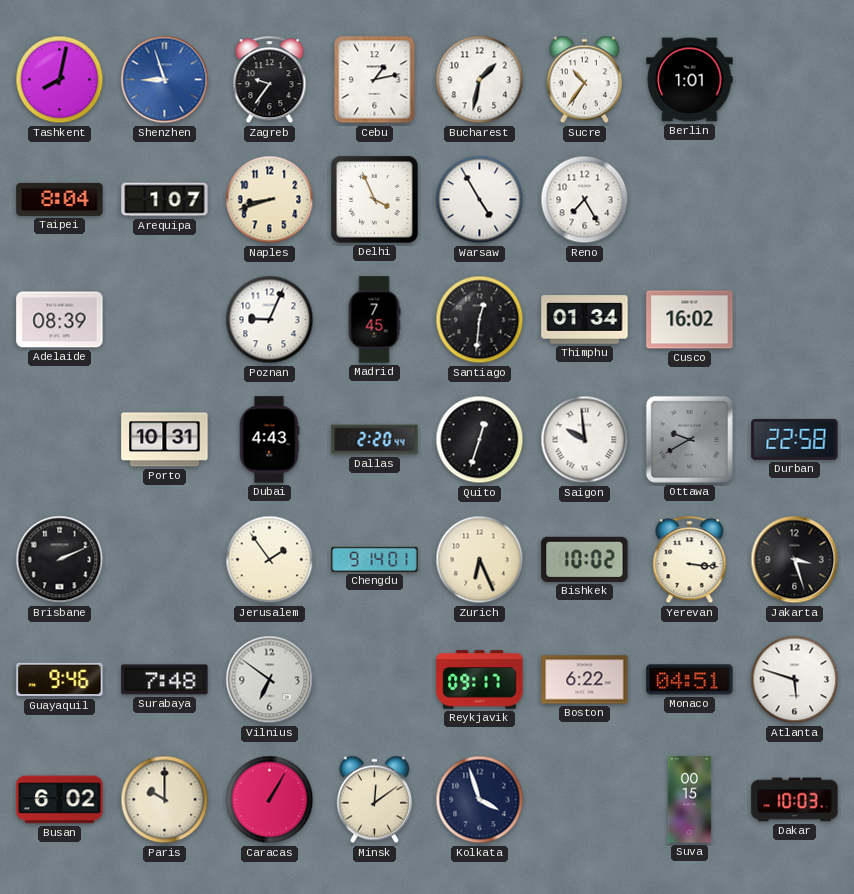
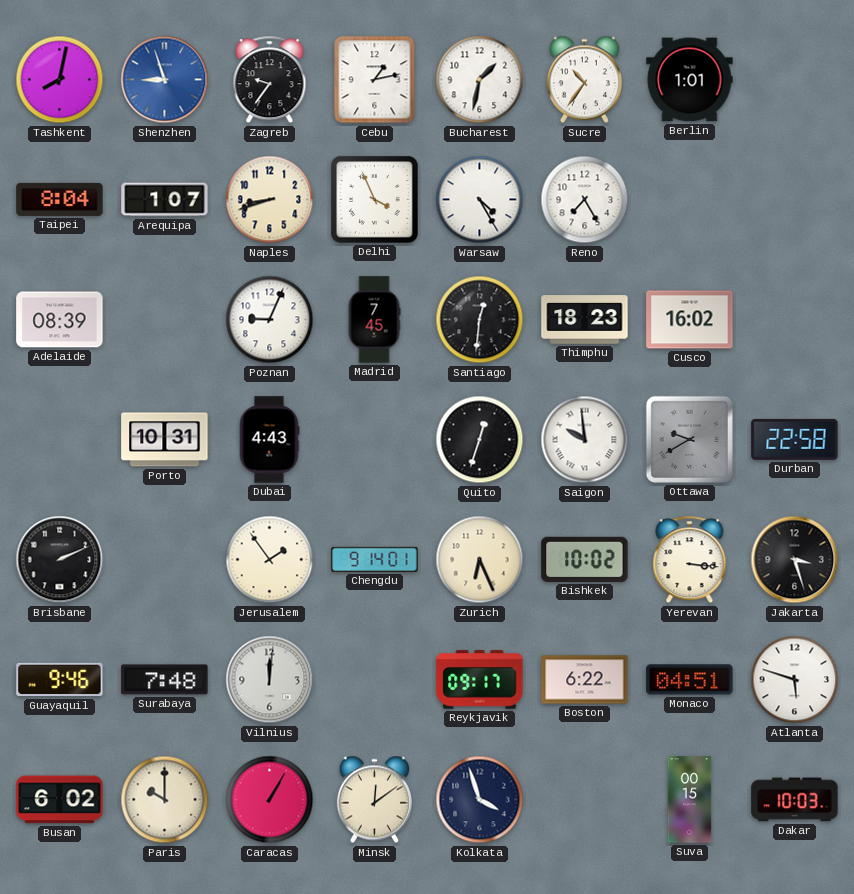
Warsaw: 4:55 -> 4:25
Thimphu: 01:34 -> 18:23
Dallas: 2:20 -> none
Vilnius: 6:51 -> 12:01
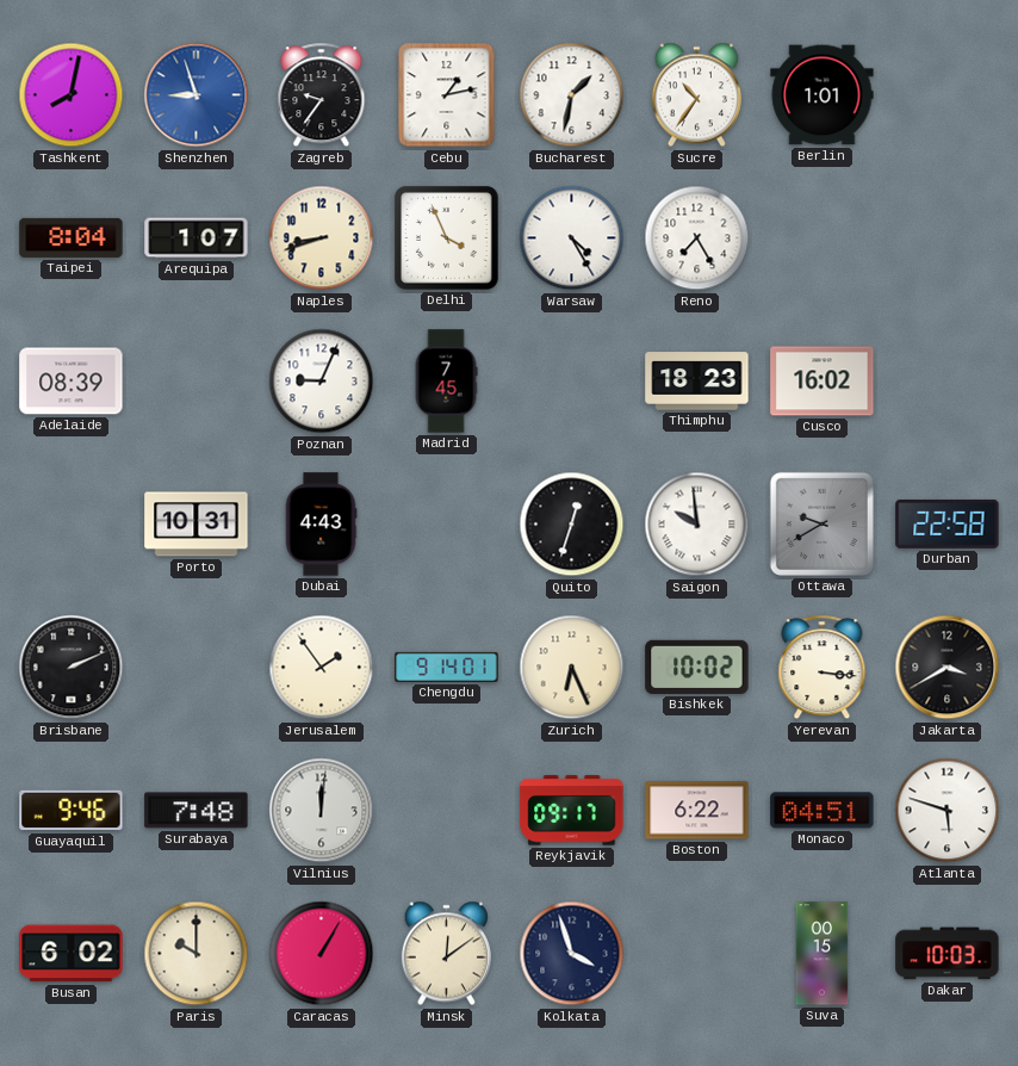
Santiago: 12:31 -> none
Jakarta: 3:27 -> 3:40
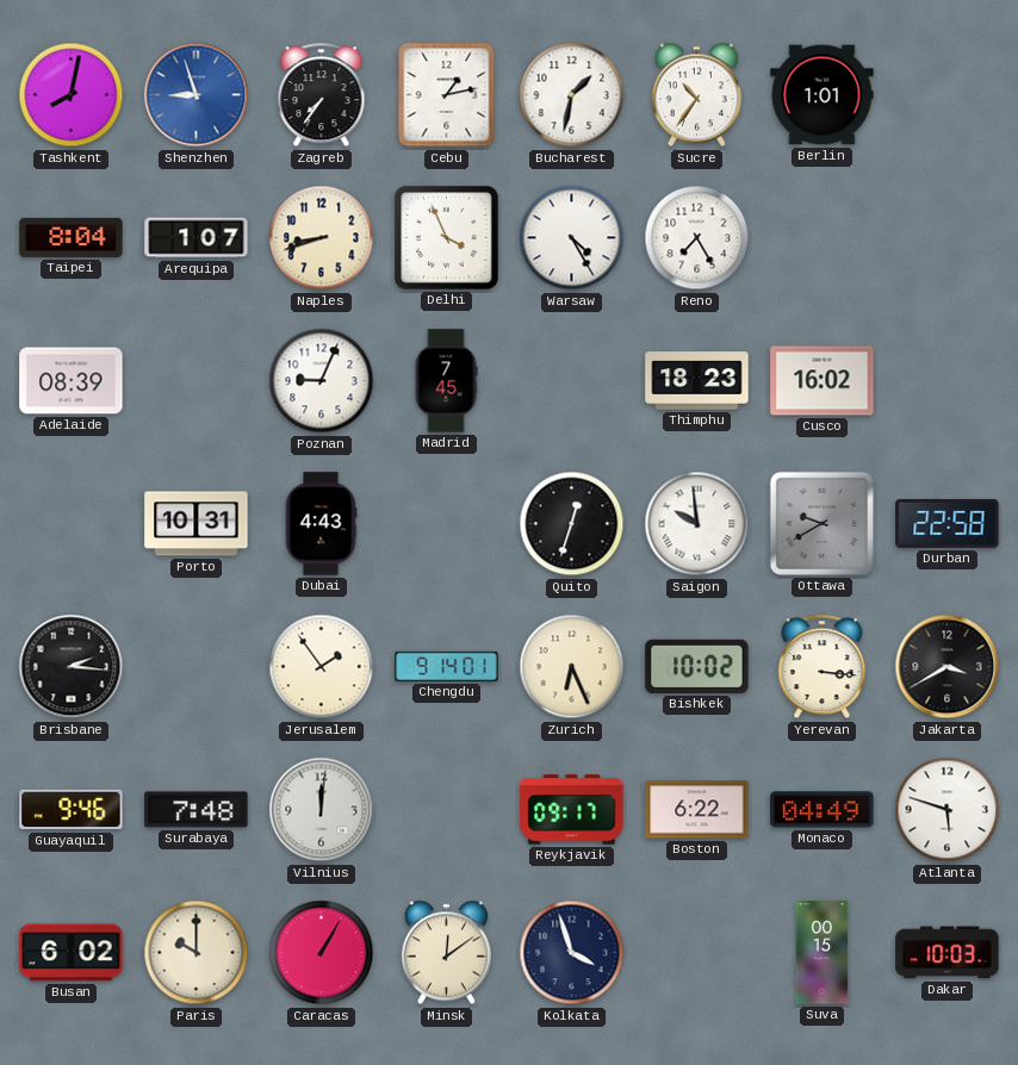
Zagreb: 9:36 -> 7:36
Brisbane: 2:11 -> 2:16
Monaco: 04:51 -> 04:49
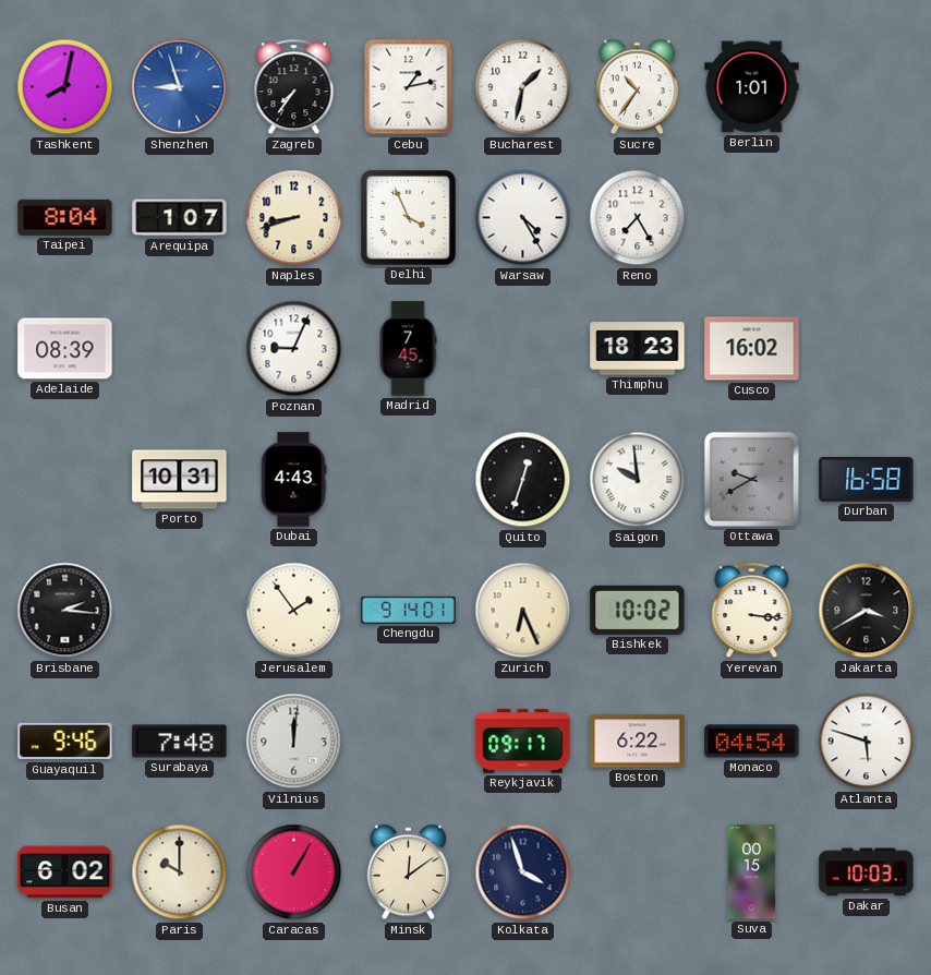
Durban: 22:58 -> 16:58
Monaco: 04:49 -> 04:54
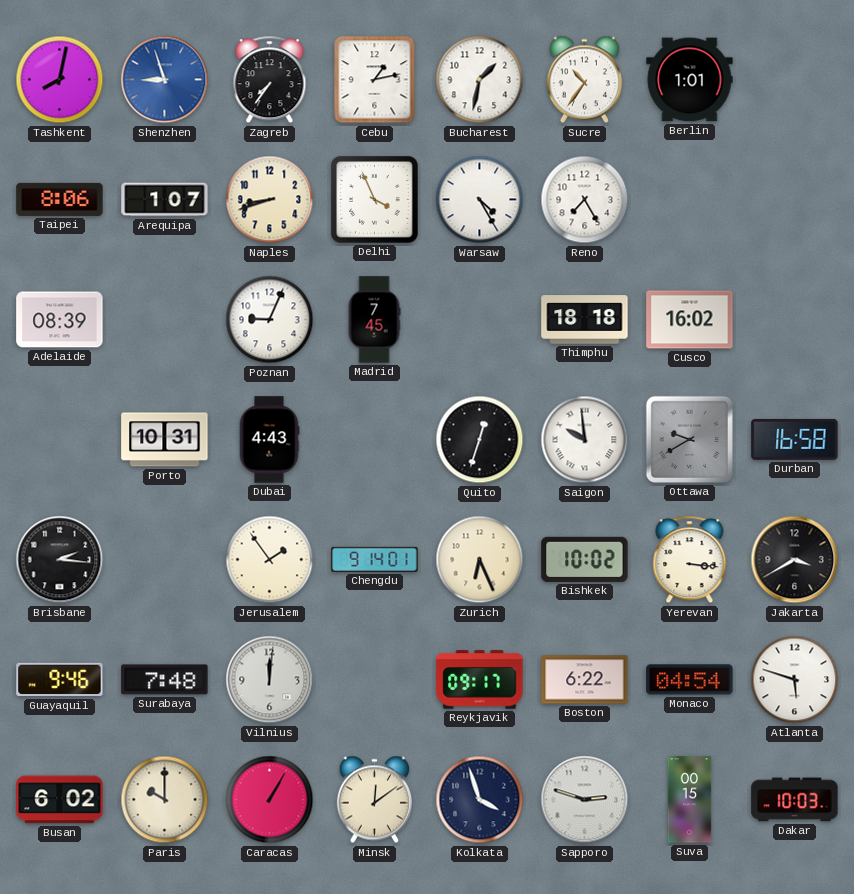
Taipei: 8:04 -> 8:06
Thimphu: 18:23 -> 18:18
Sapporo: none -> 2:48
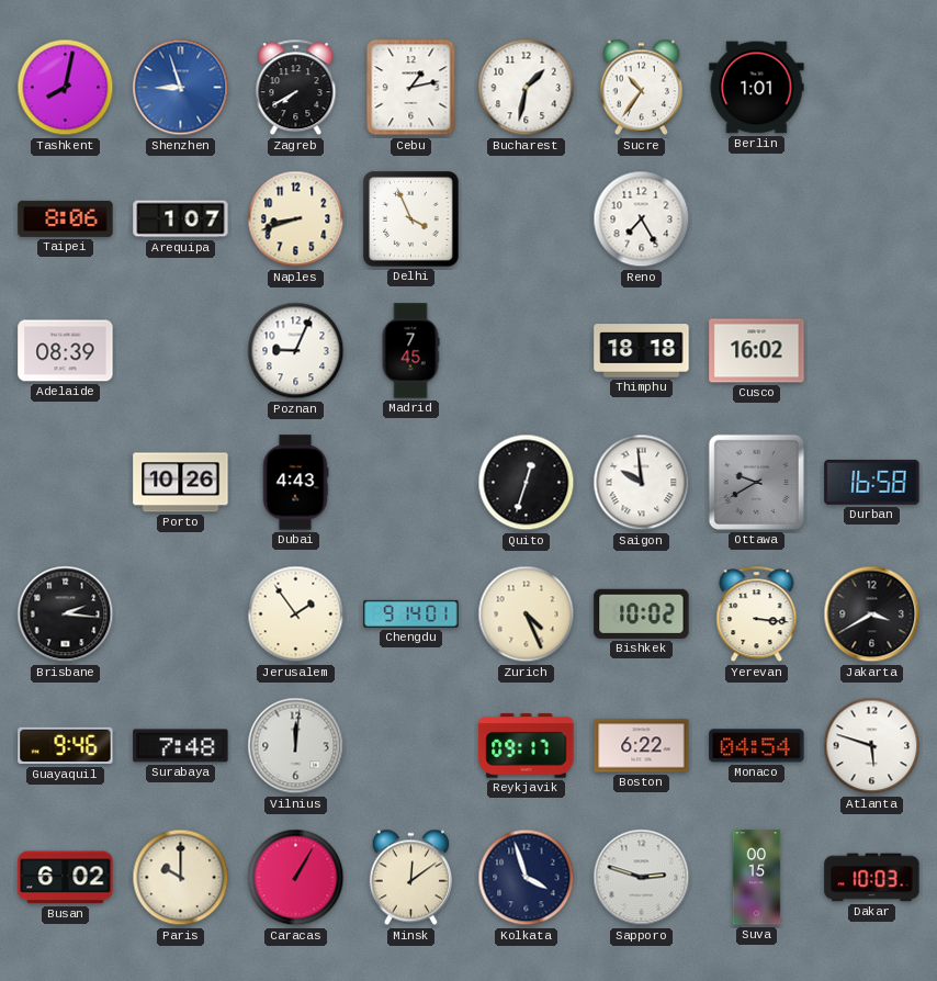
Zagreb: 7:36 -> 7:40
Warsaw: 4:25 -> none
Porto: 10:31 -> 10:26
Zurich: 6:26 -> 4:26
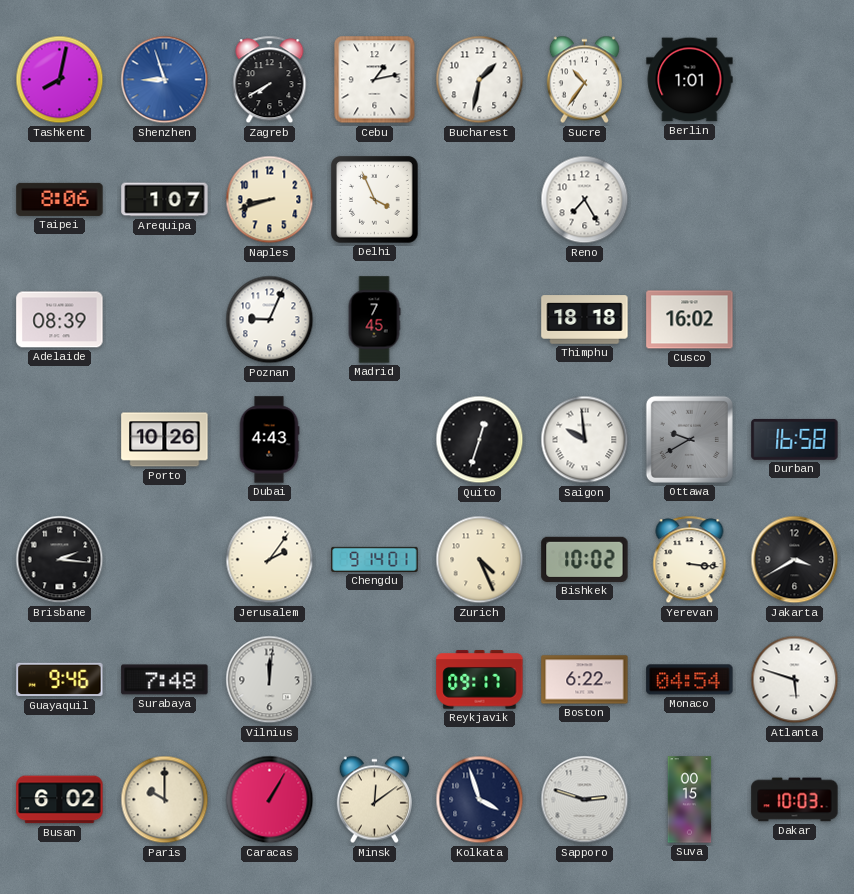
Jerusalem: 1:54 -> 2:06
